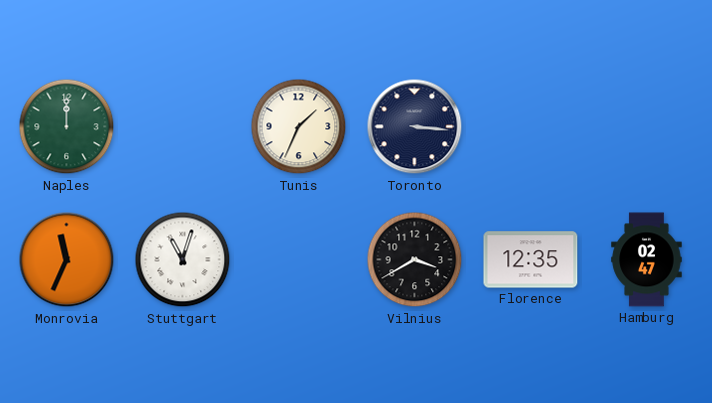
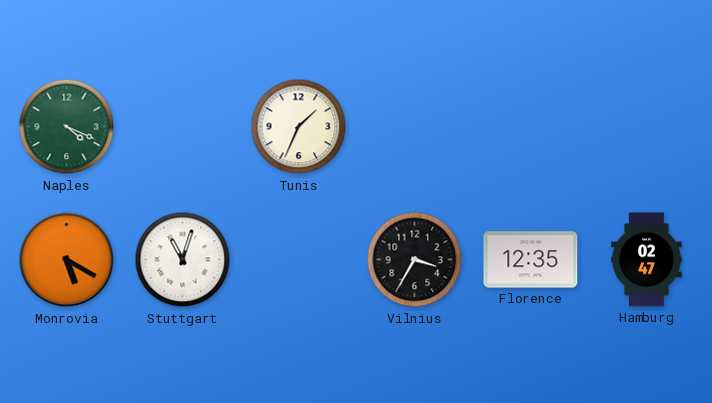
Naples: 12:00 -> 4:19
Toronto: 3:16 -> none
Monrovia: 11:34 -> 5:20
Vilnius: 3:40 -> 3:35
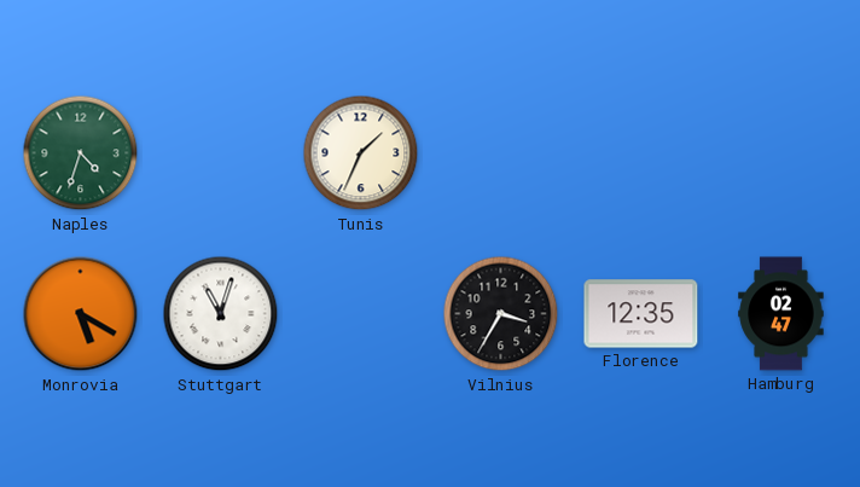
Naples: 4:19 -> 4:33
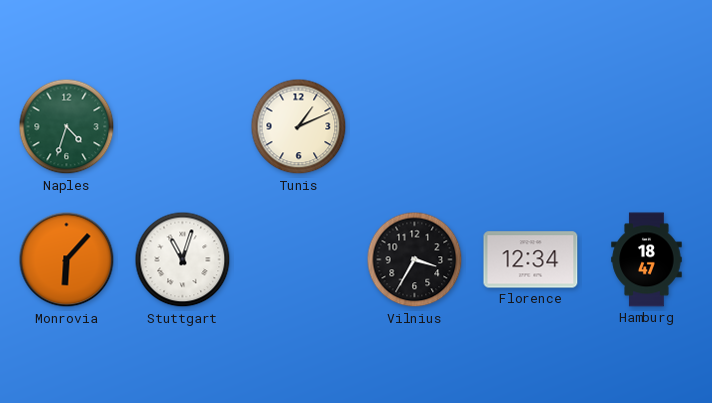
Tunis: 1:34 -> 1:11
Monrovia: 5:20 -> 6:07
Florence: 12:35 -> 12:34
Hamburg: 02:47 -> 18:47
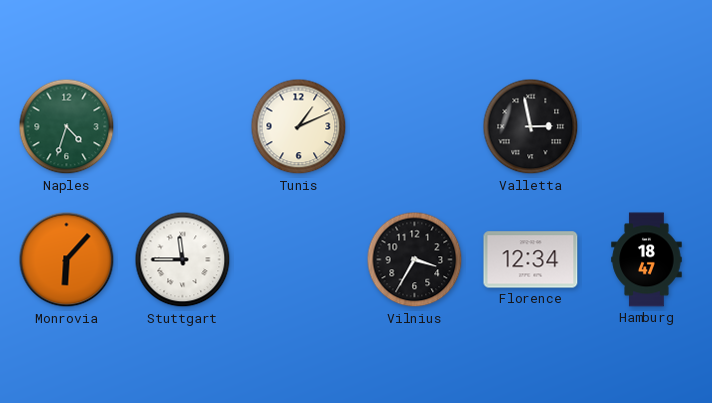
Valletta: none -> 2:58
Stuttgart: 11:03 -> 11:45
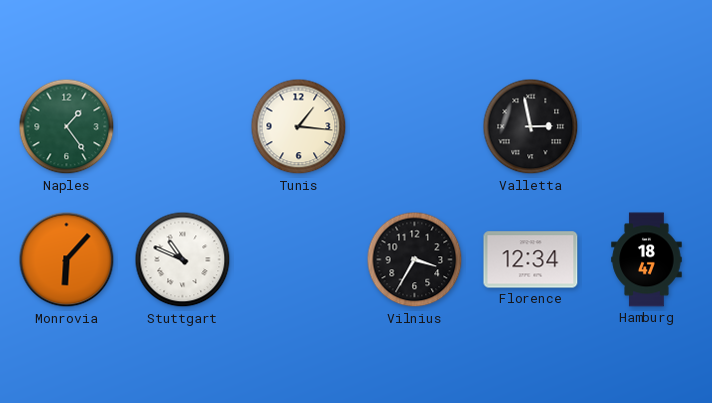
Naples: 4:33 -> 1:24
Tunis: 1:11 -> 1:16
Stuttgart: 11:45 -> 10:49
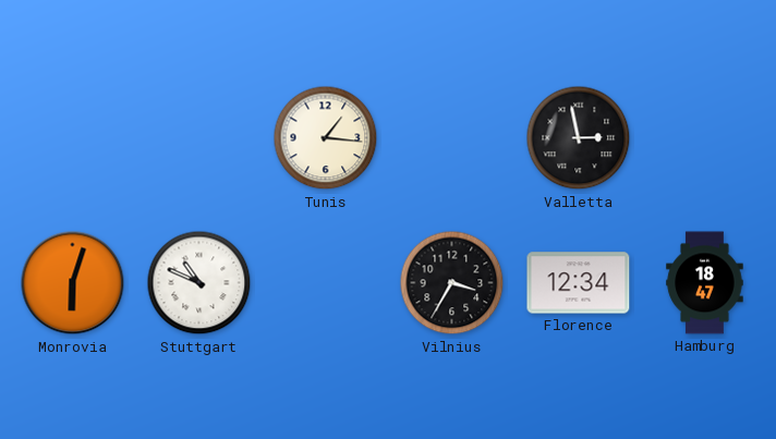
Naples: 1:24 -> none
Monrovia: 6:07 -> 6:03
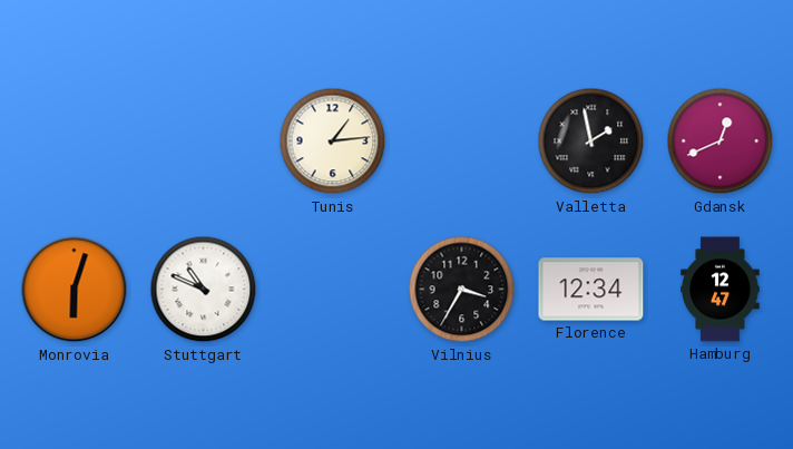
Tunis: 1:16 -> 1:14
Valletta: 2:58 -> 1:58
Gdansk: none -> 12:41
Hamburg: 18:47 -> 12:47
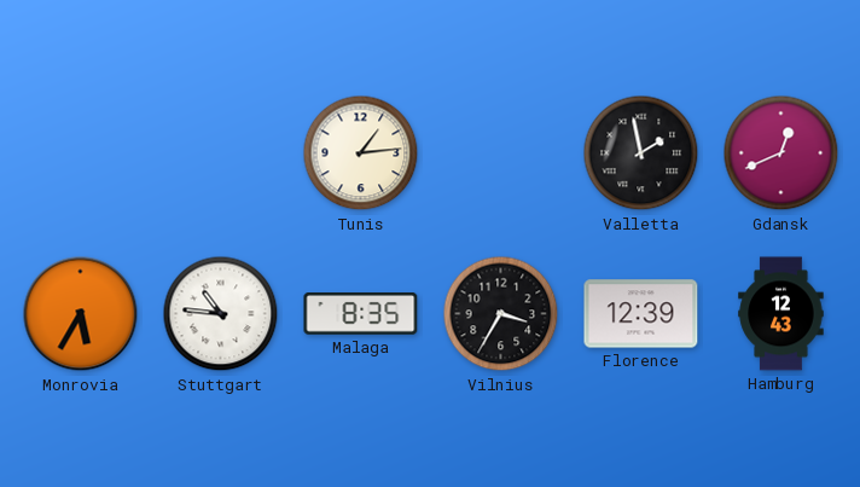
Monrovia: 6:03 -> 5:35
Stuttgart: 10:49 -> 10:46
Malaga: none -> 8:35
Florence: 12:34 -> 12:39
Hamburg: 12:47 -> 12:43
